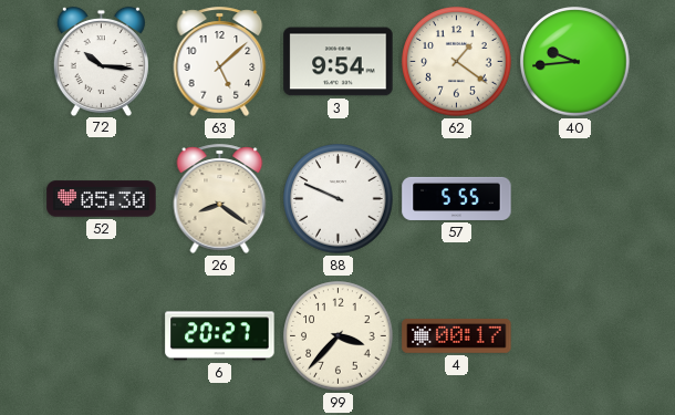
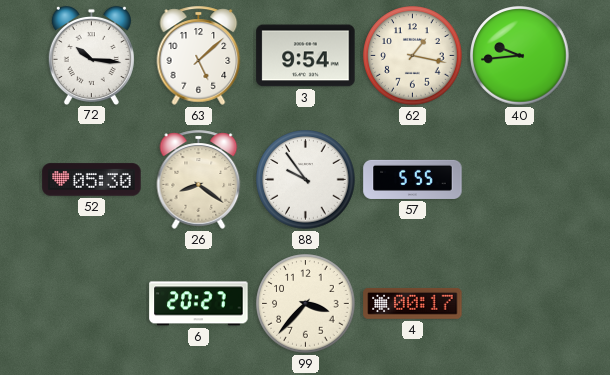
62: 1:21 -> 1:17
88: 9:49 -> 9:54
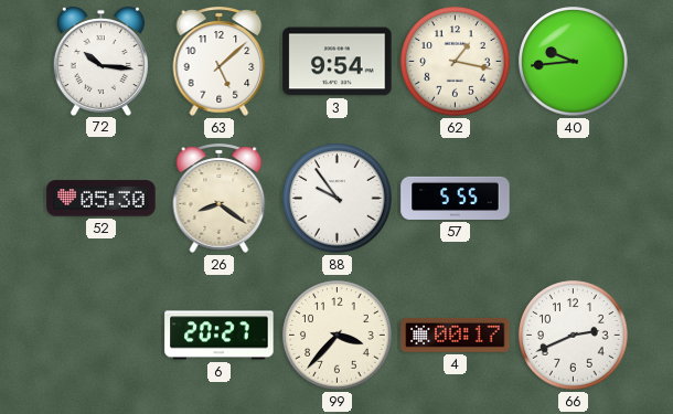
66: none -> 2:41
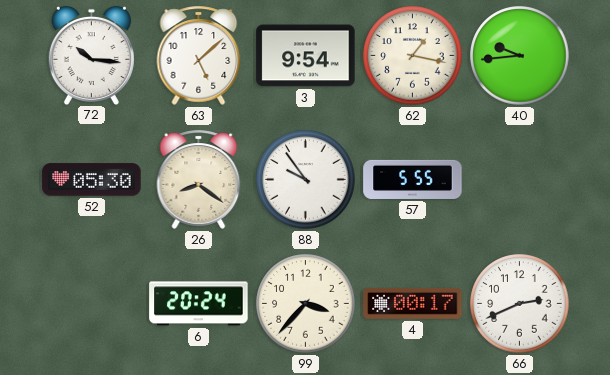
6: 20:27 -> 20:24
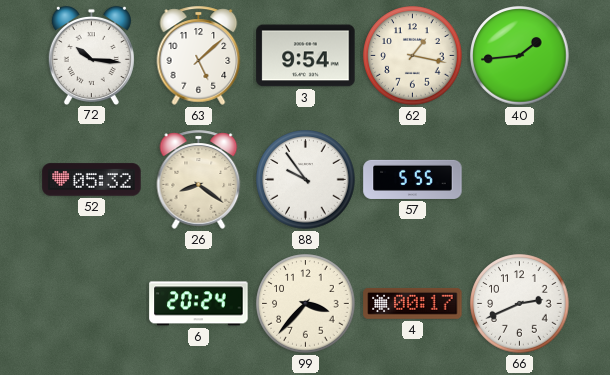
40: 9:44 -> 1:44
52: 05:30 -> 05:32
